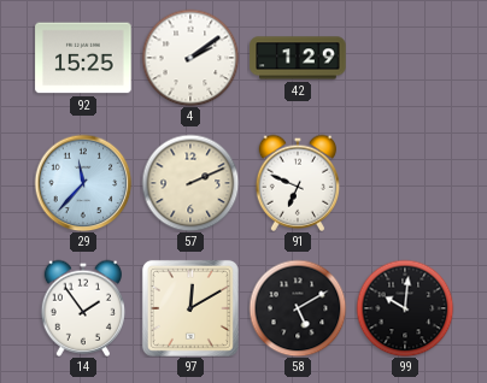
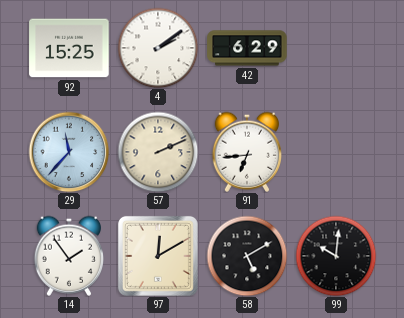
42: 1:29 -> 6:29
91: 6:49 -> 6:44
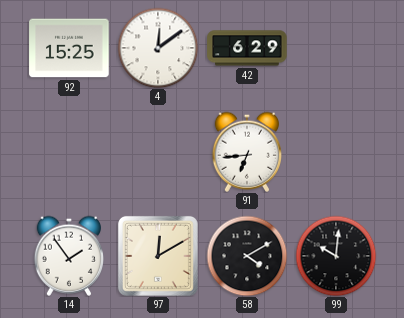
4: 2:09 -> 12:09
29: 11:37 -> none
57: 2:11 -> none
58: 5:10 -> 4:10
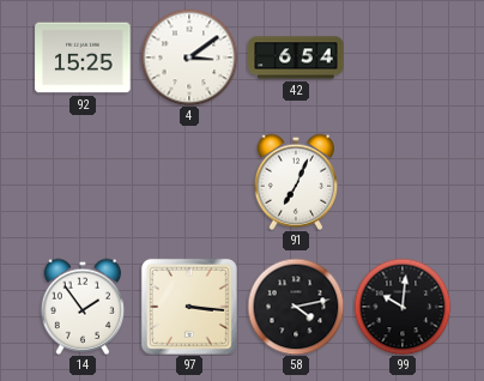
4: 12:09 -> 3:09
42: 6:29 -> 6:54
91: 6:44 -> 7:04
97: 12:10 -> 3:16
58: 4:10 -> 4:13
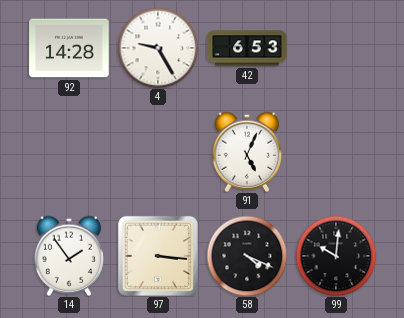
92: 15:25 -> 14:28
4: 3:09 -> 9:25
42: 6:54 -> 6:53
91: 7:04 -> 5:04
58: 4:13 -> 4:19
